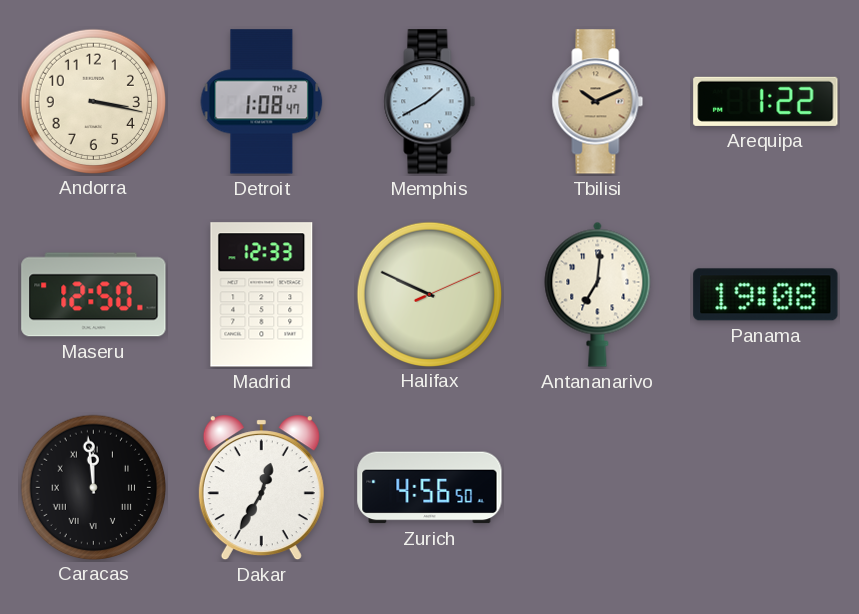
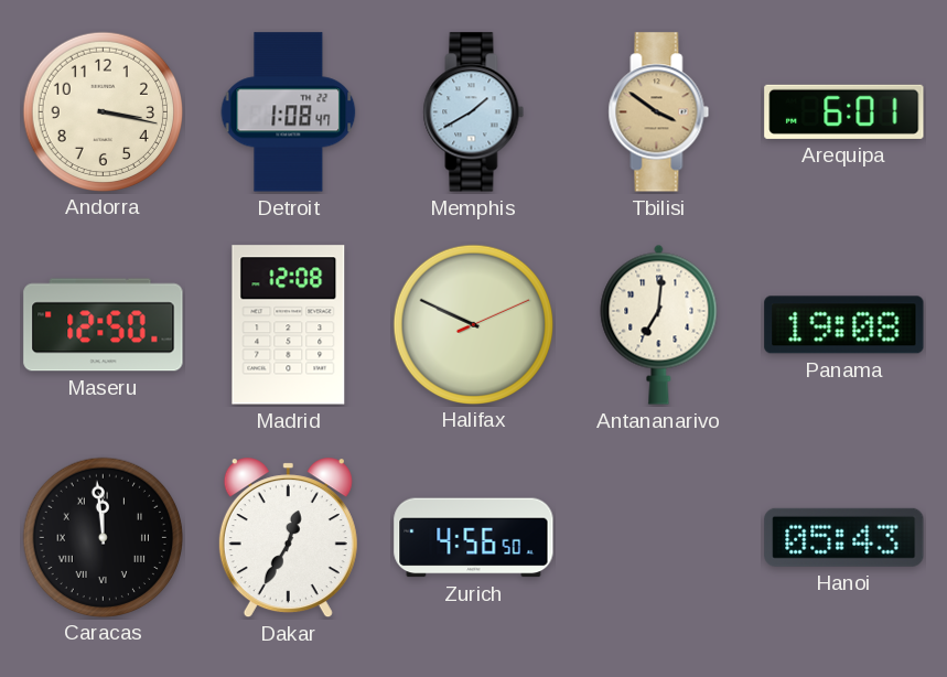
Tbilisi: 10:11 -> 3:51
Arequipa: 1:22 -> 6:01
Madrid: 12:33 -> 12:08
Hanoi: none -> 05:43
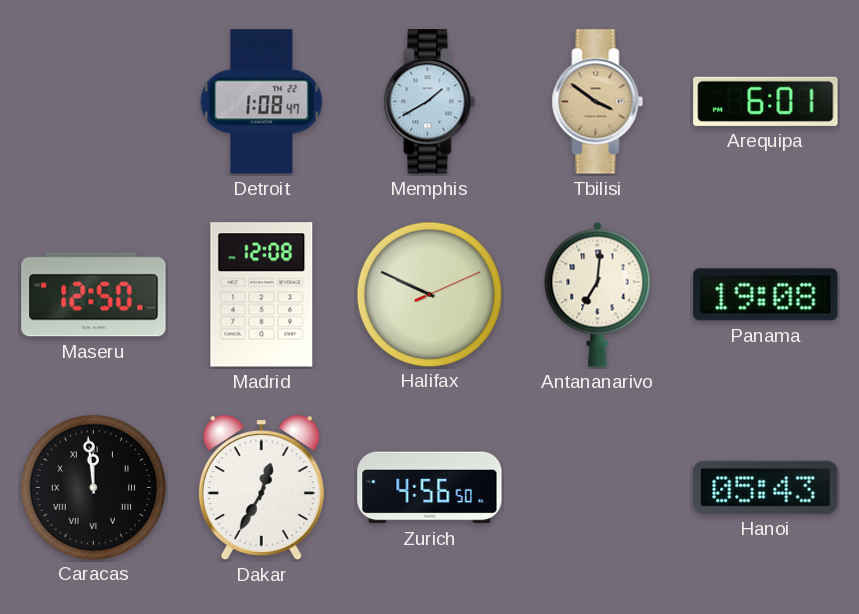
Andorra: 3:17 -> none
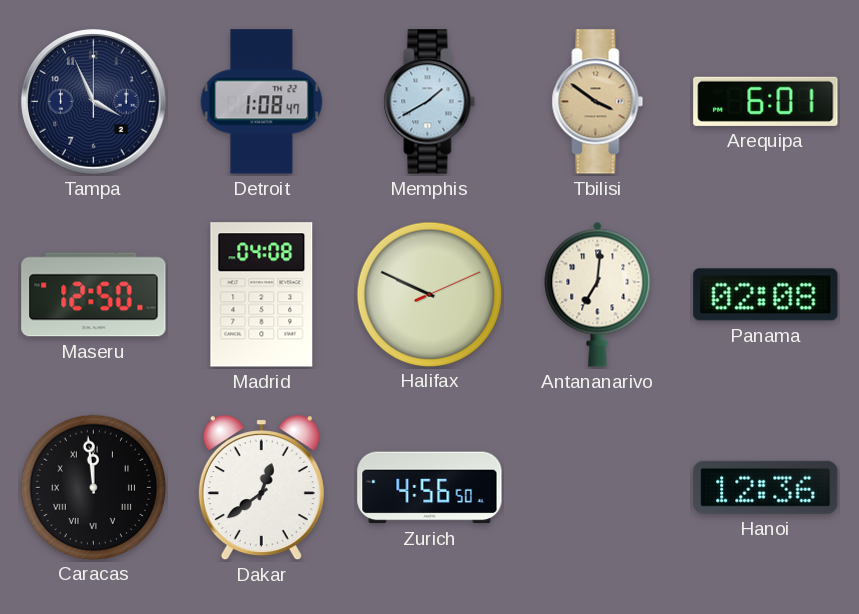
Tampa: none -> 3:56
Madrid: 12:08 -> 04:08
Panama: 19:08 -> 02:08
Dakar: 12:35 -> 12:39
Hanoi: 05:43 -> 12:36
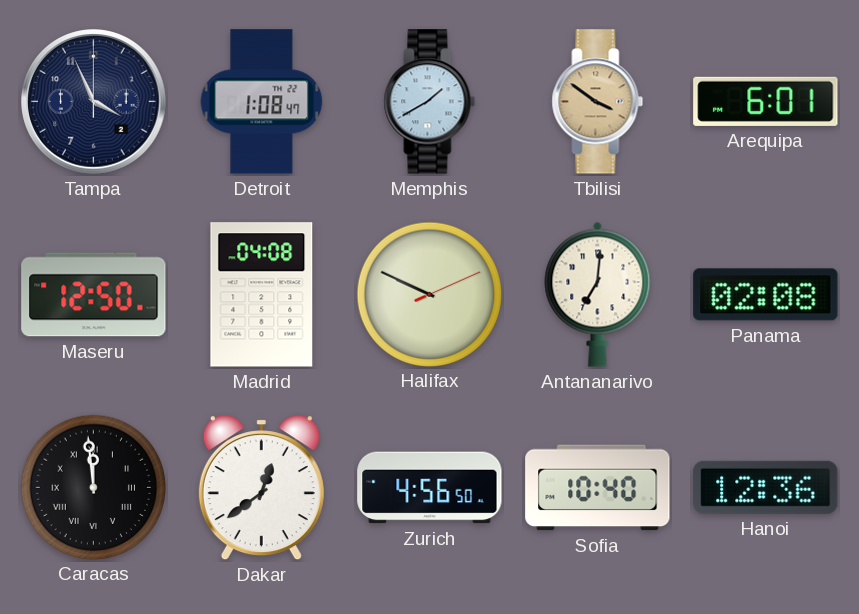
Sofia: none -> 10:40
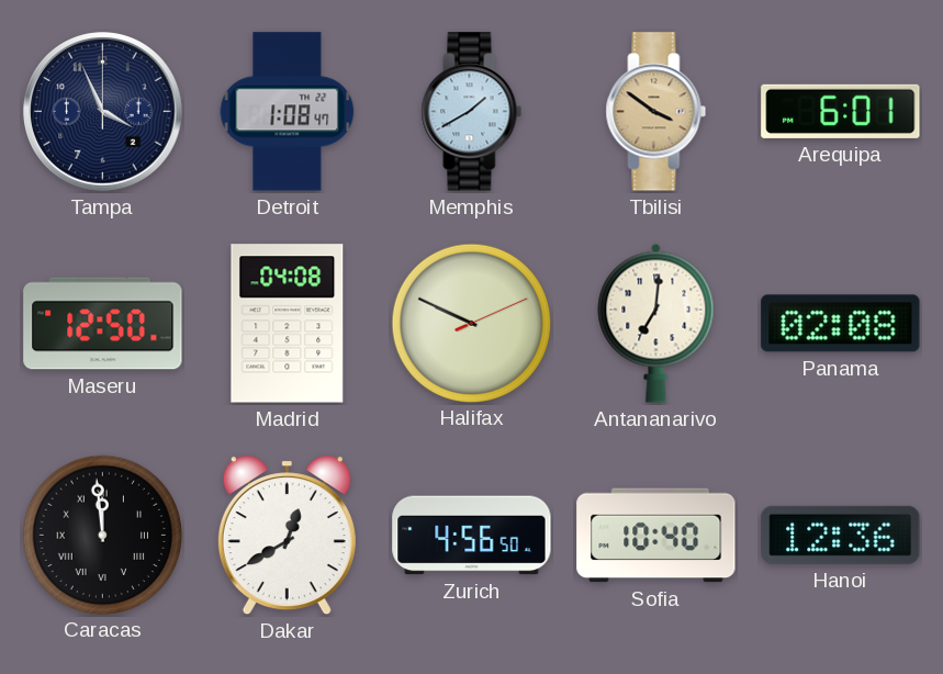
Dakar: 12:39 -> 12:40
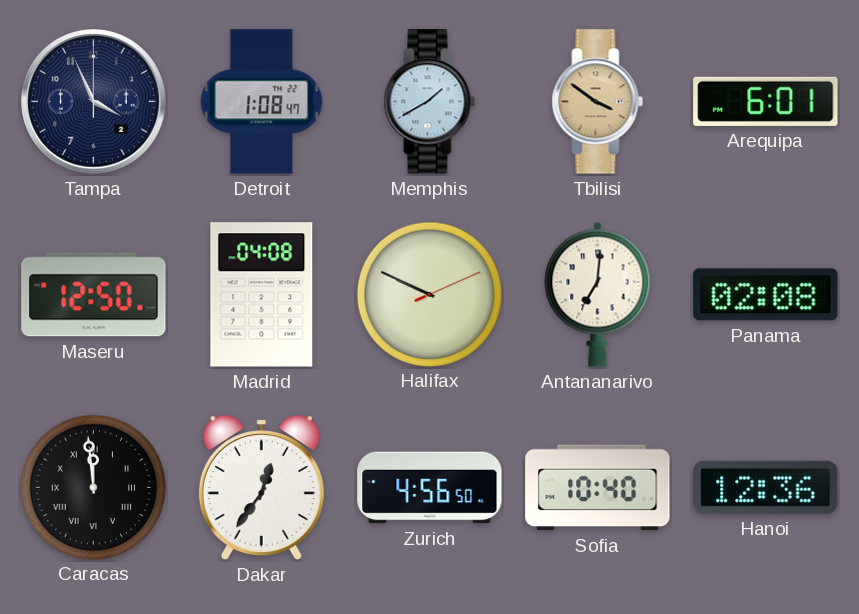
Dakar: 12:40 -> 12:36
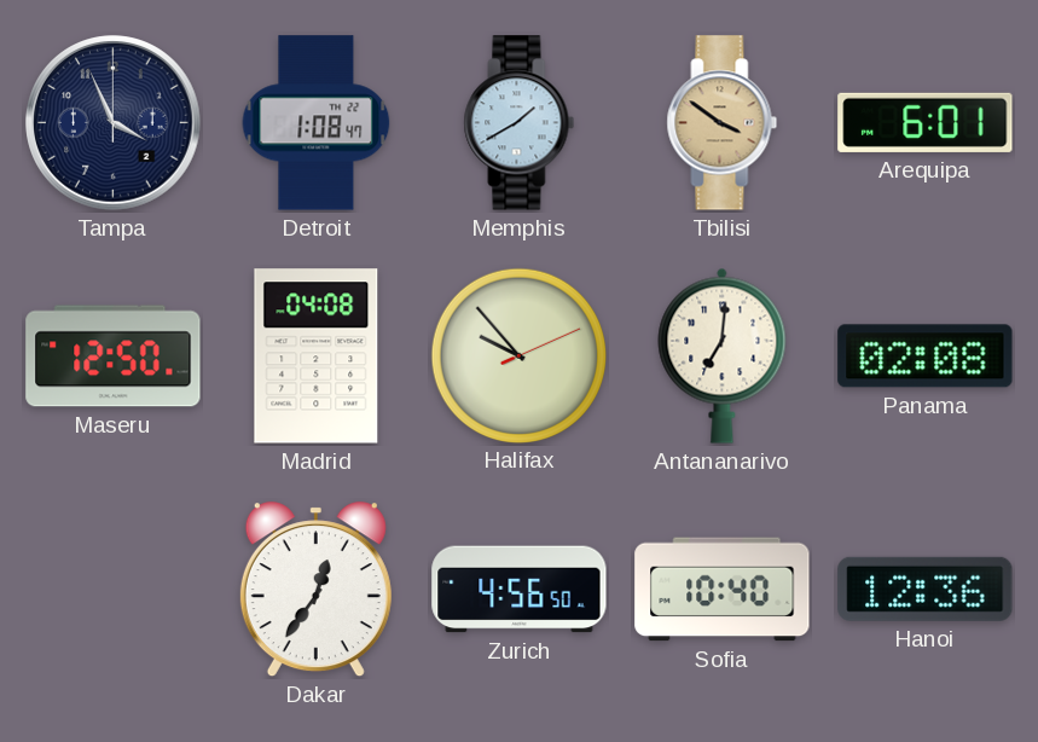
Halifax: 9:49 -> 9:53
Caracas: 11:59 -> none
